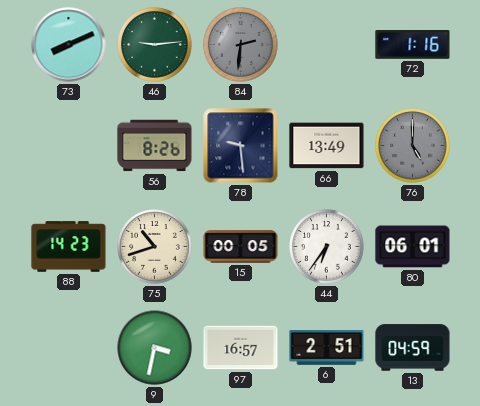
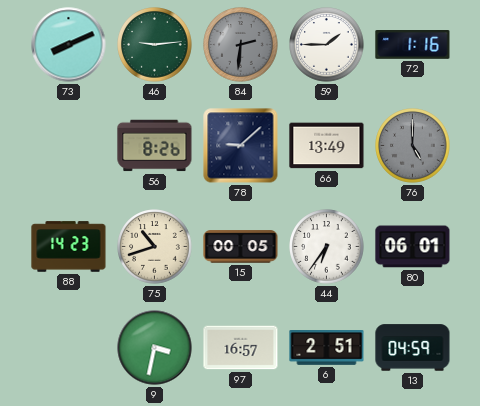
59: none -> 1:45
78: 9:29 -> 9:08
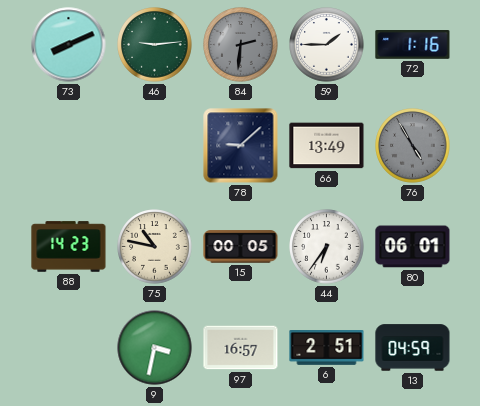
56: 8:26 -> none
76: 5:00 -> 4:55
75: 10:42 -> 10:47
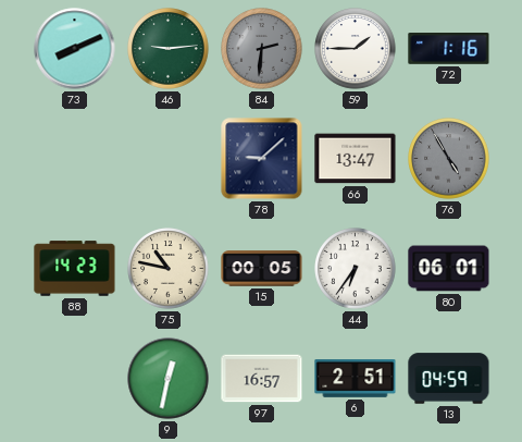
66: 13:49 -> 13:47
9: 3:32 -> 12:32
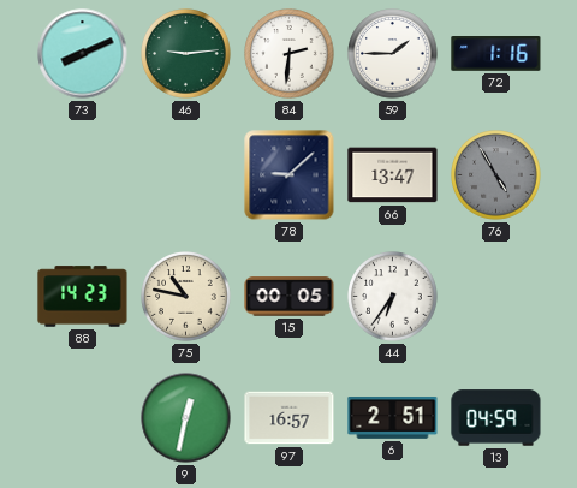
84 dial: grey -> white
80: 06:01 -> none
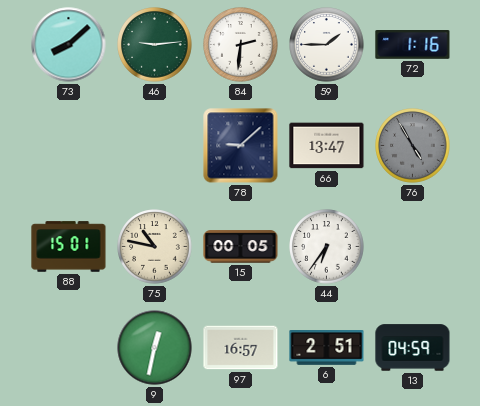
73: 8:11 -> 8:08
88: 14:23 -> 15:01
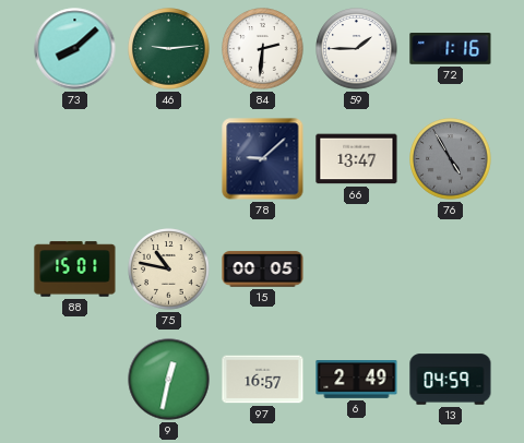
44: 6:36 -> none
6: 2:51 -> 2:49
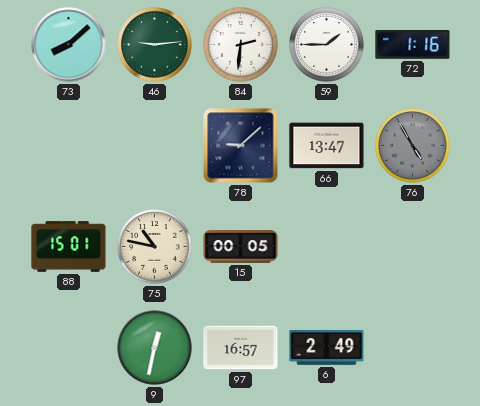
13: 04:59 -> none
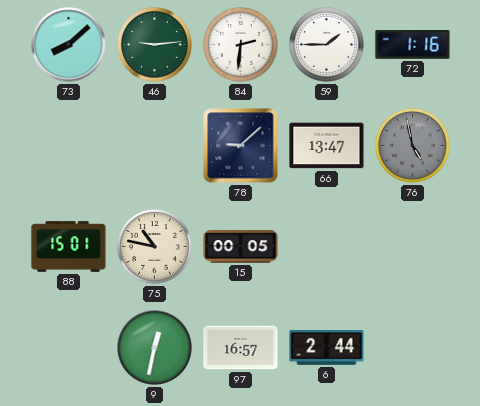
76: 4:55 -> 4:58
6: 2:49 -> 2:44
